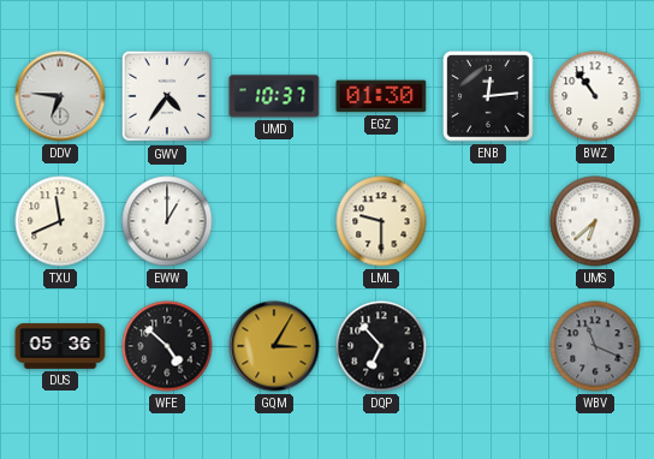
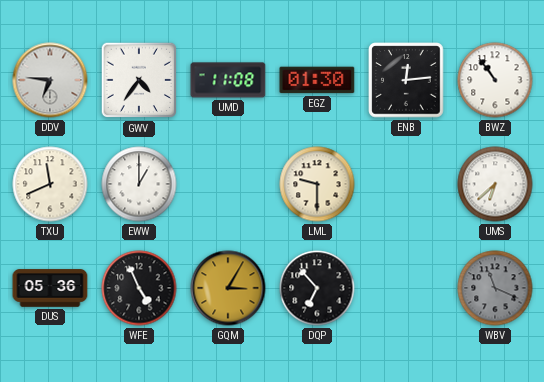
UMD: 10:37 -> 11:08
WFE: 4:52 -> 4:56
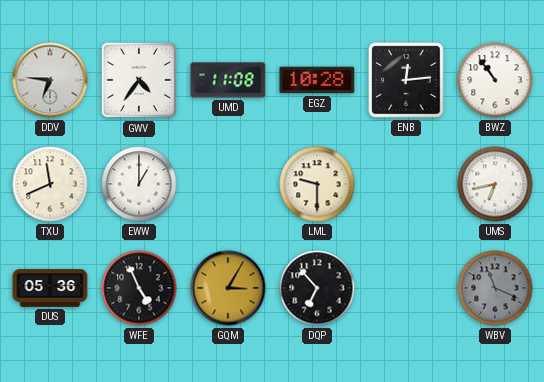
EGZ: 01:30 -> 10:28
UMS: 6:38 -> 6:43
